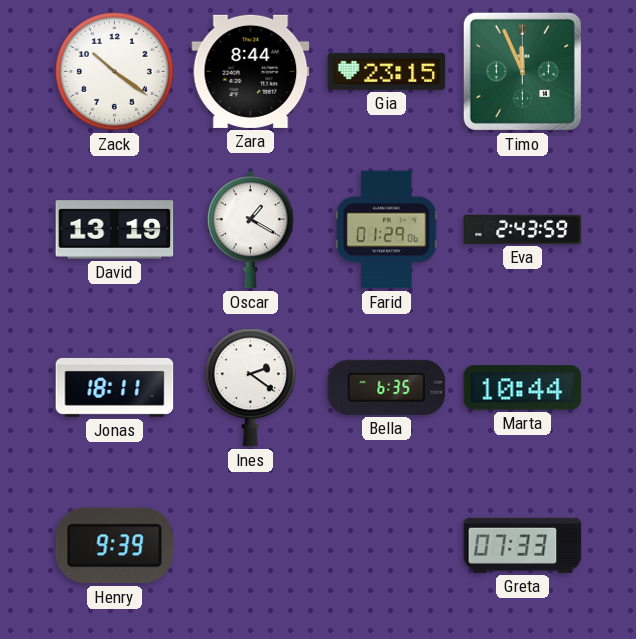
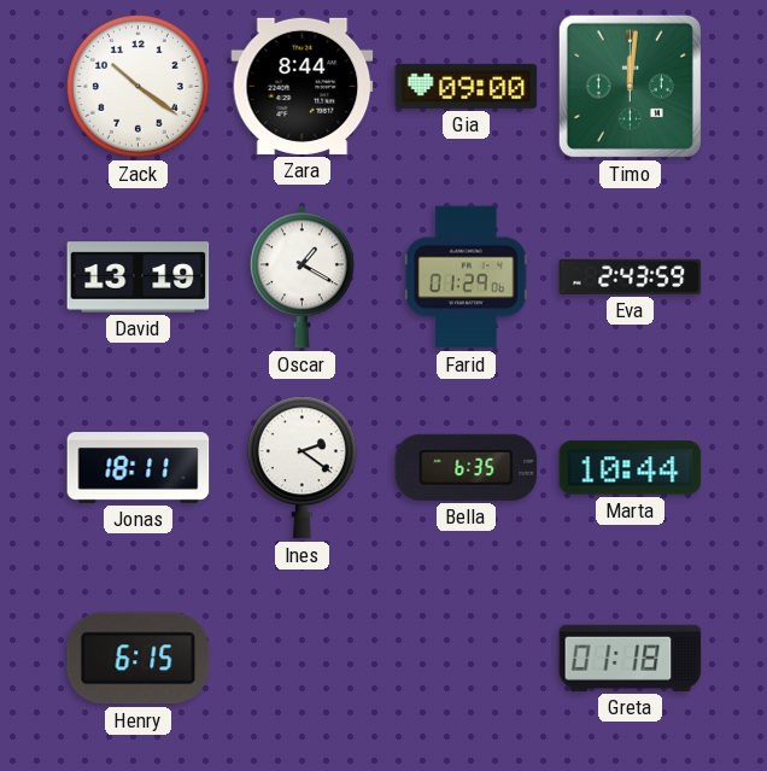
Gia: 23:15 -> 09:00
Timo: 11:56 -> 12:01
Henry: 9:39 -> 6:15
Greta: 07:33 -> 01:18
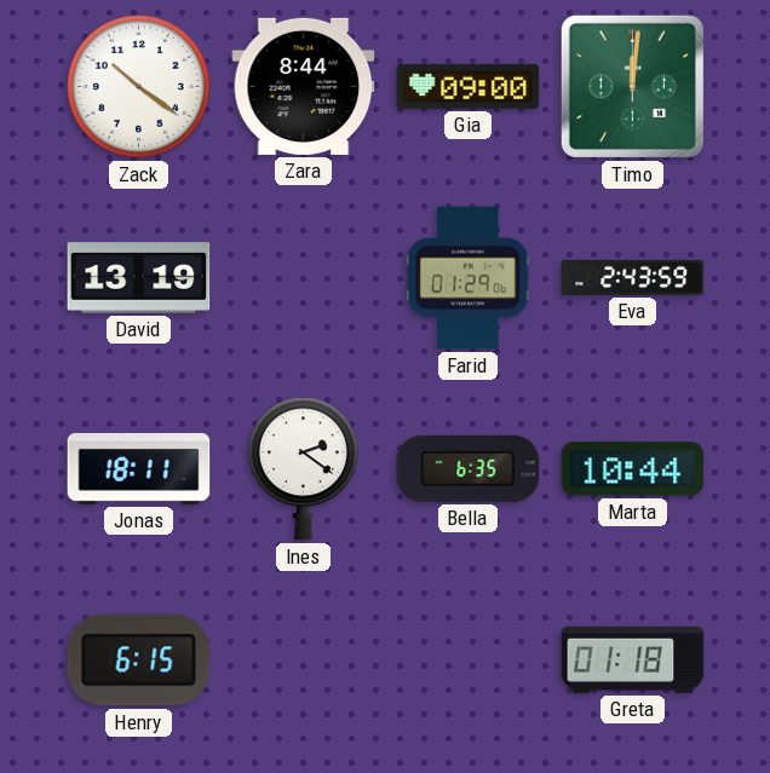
Oscar: 1:20 -> none
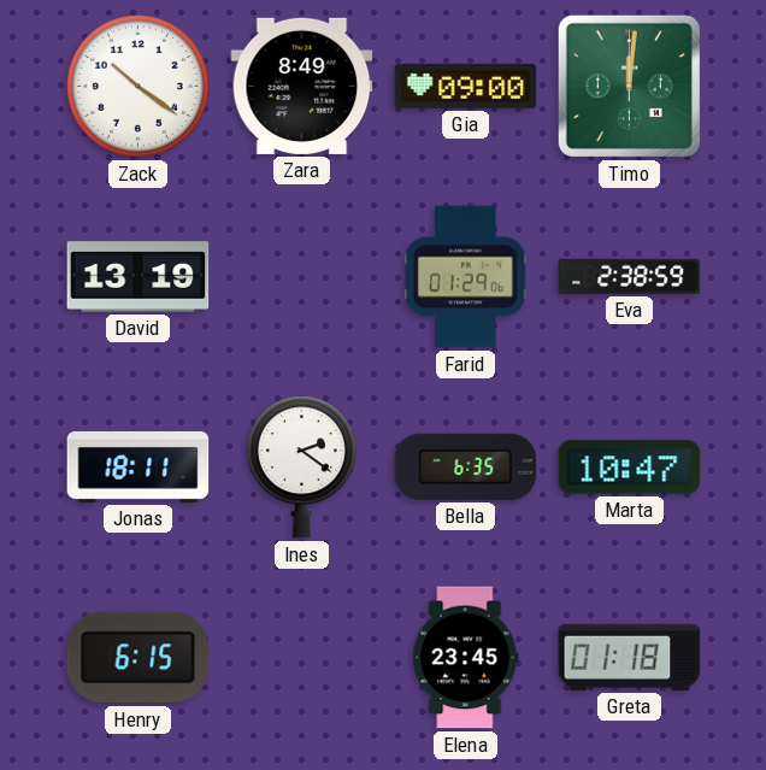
Zara: 8:44 -> 8:49
Eva: 2:43 -> 2:38
Marta: 10:44 -> 10:47
Elena: none -> 23:45
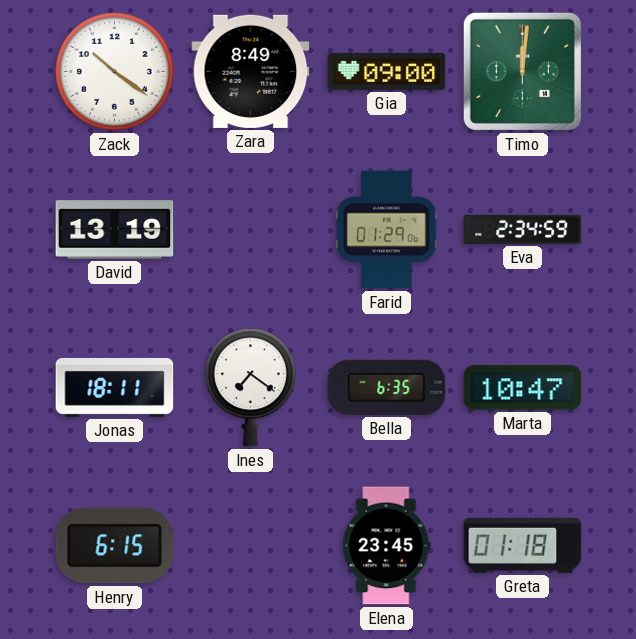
Eva: 2:38 -> 2:34
Ines: 2:21 -> 7:21
